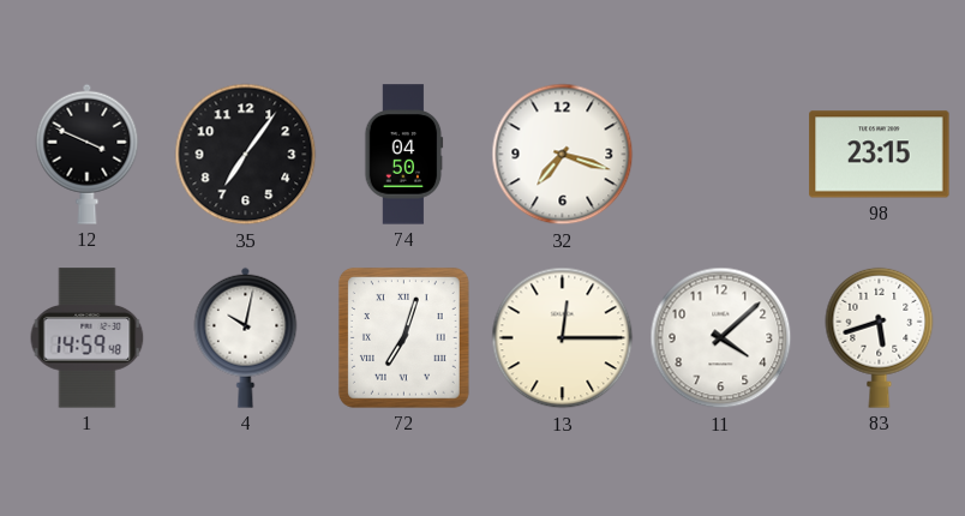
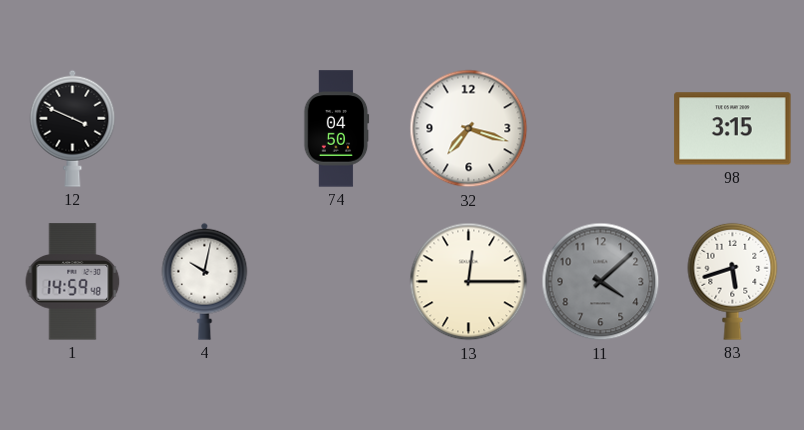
35: 7:06 -> none
98: 23:15 -> 3:15
72: 7:03 -> none
11 dial: white -> grey
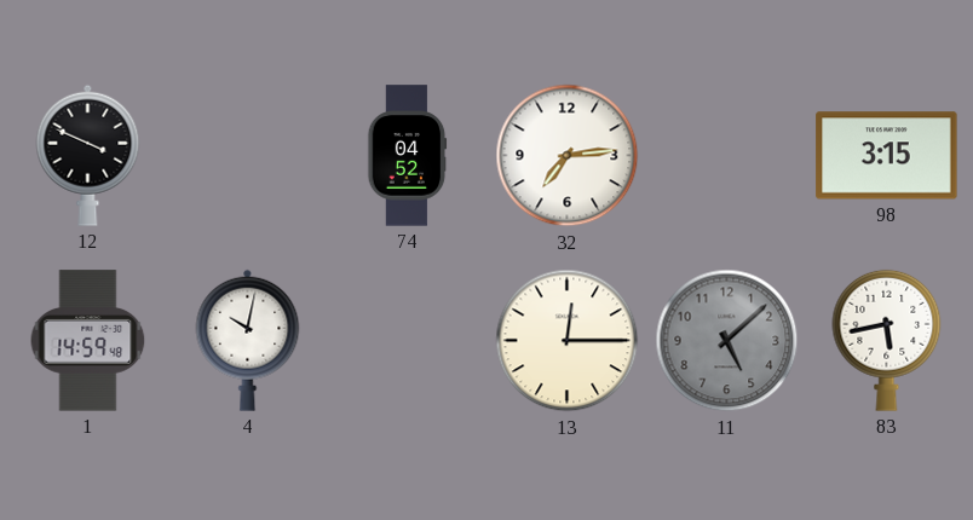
74: 04:50 -> 04:52
32: 7:18 -> 7:14
11: 4:08 -> 5:08
83: 5:42 -> 5:43
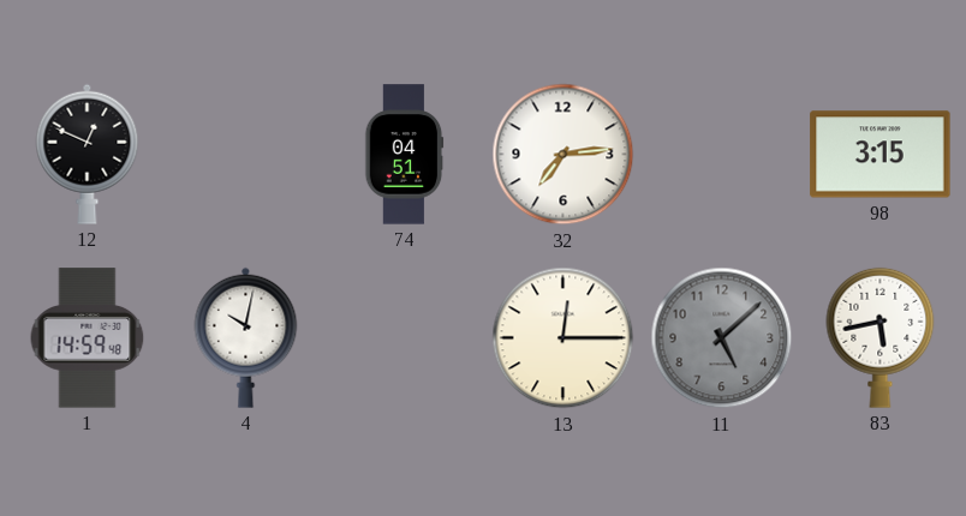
12: 3:49 -> 12:49
74: 04:52 -> 04:51
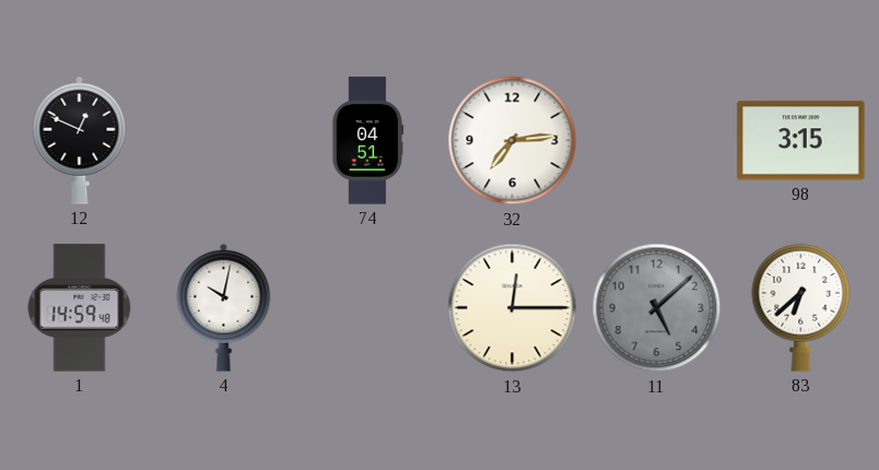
83: 5:43 -> 6:38
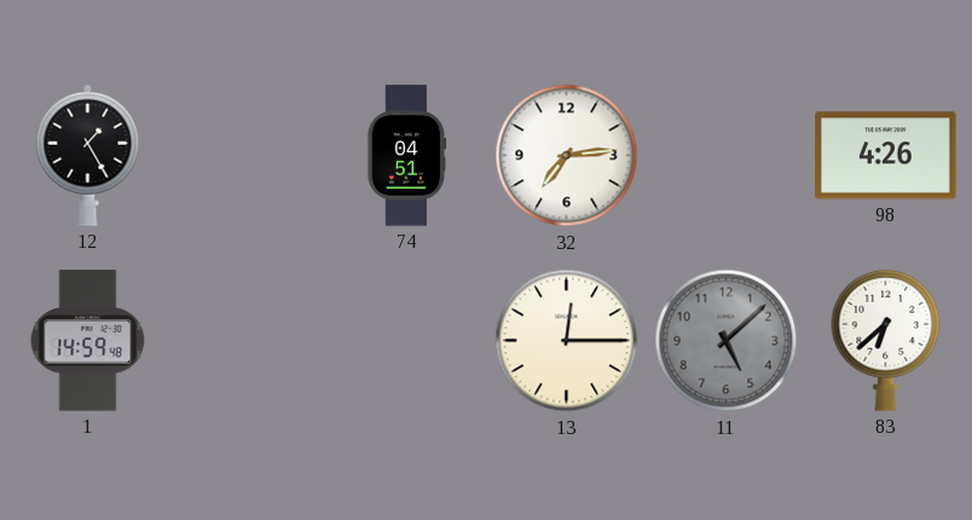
12: 12:49 -> 1:25
98: 3:15 -> 4:26
4: 10:02 -> none
